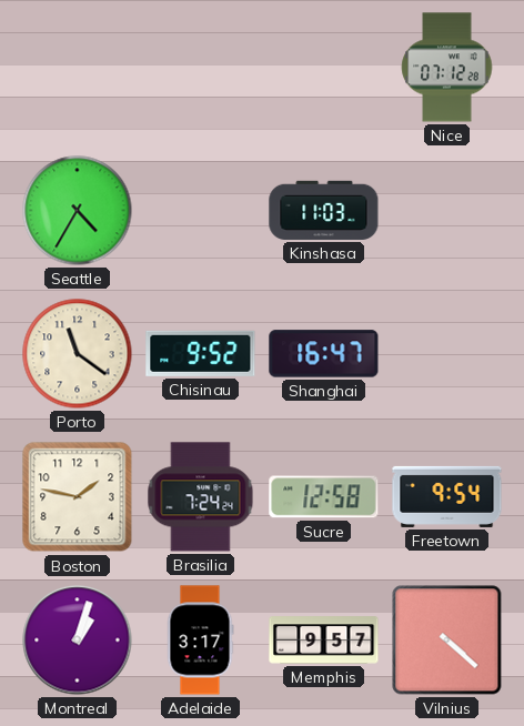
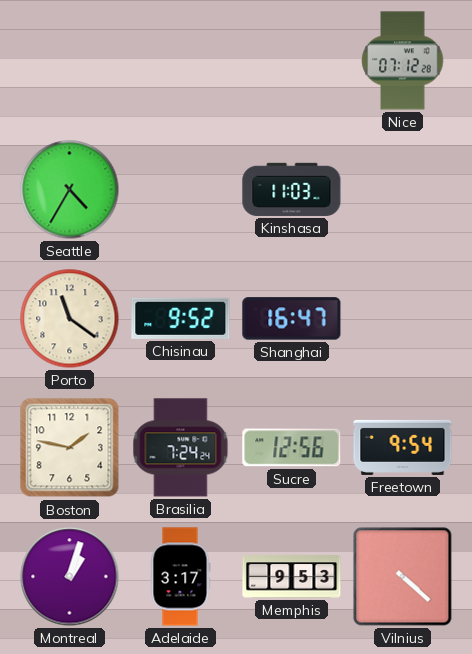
Sucre: 12:58 -> 12:56
Memphis: 9:57 -> 9:53
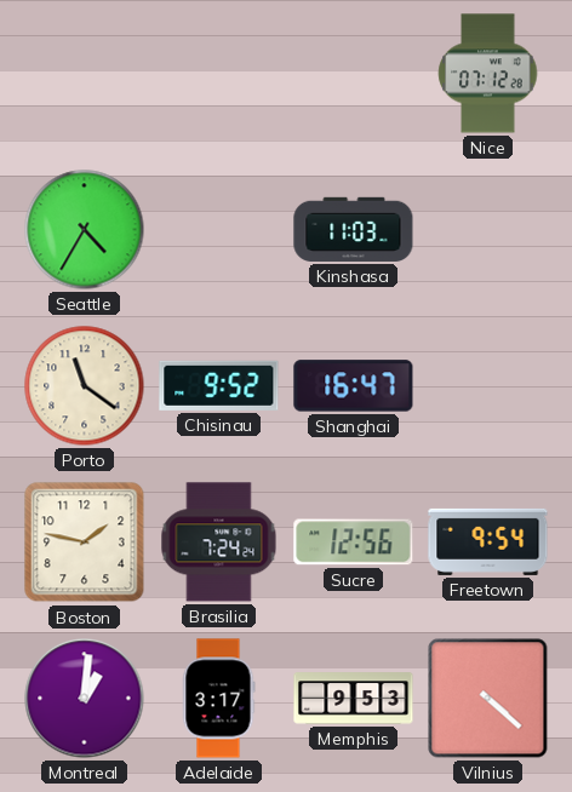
Montreal: 1:03 -> 1:01
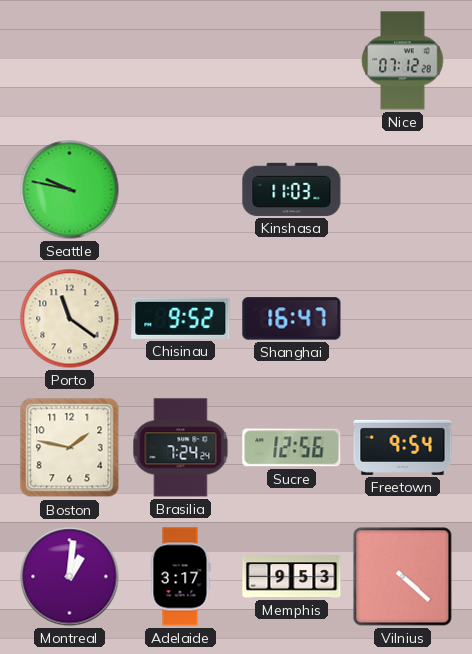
Seattle: 4:35 -> 9:47
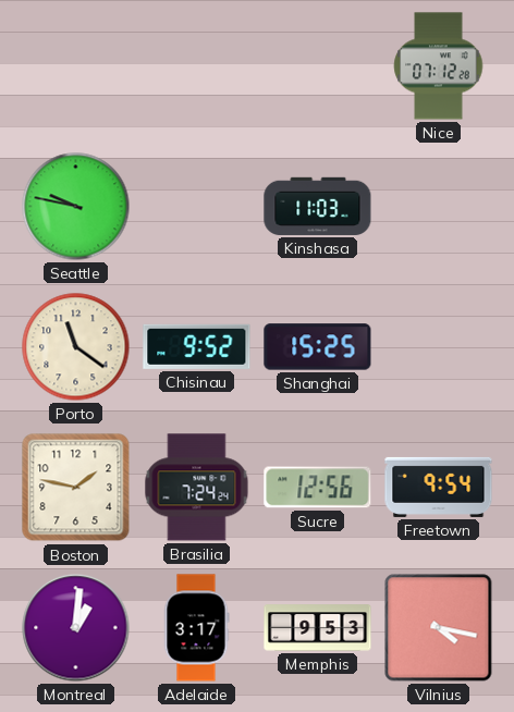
Shanghai: 16:47 -> 15:25
Vilnius: 4:22 -> 4:17
